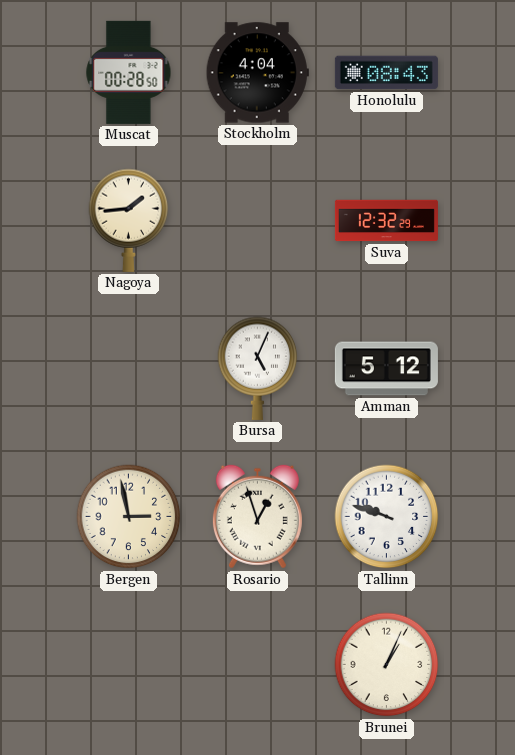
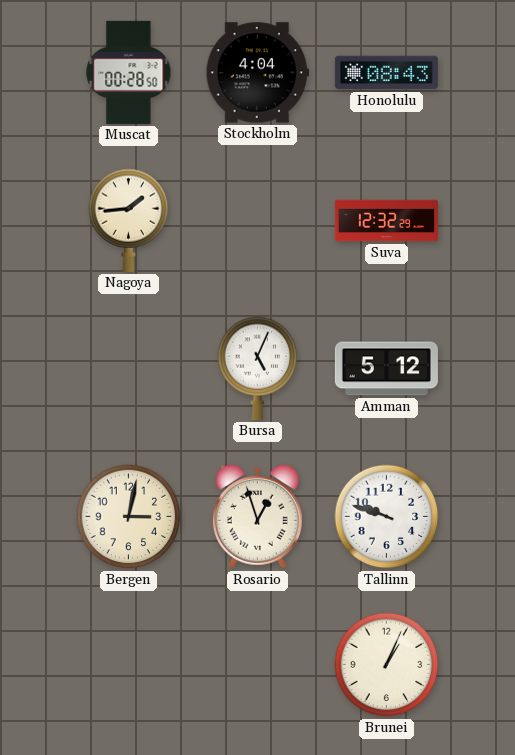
Bergen: 2:58 -> 3:02
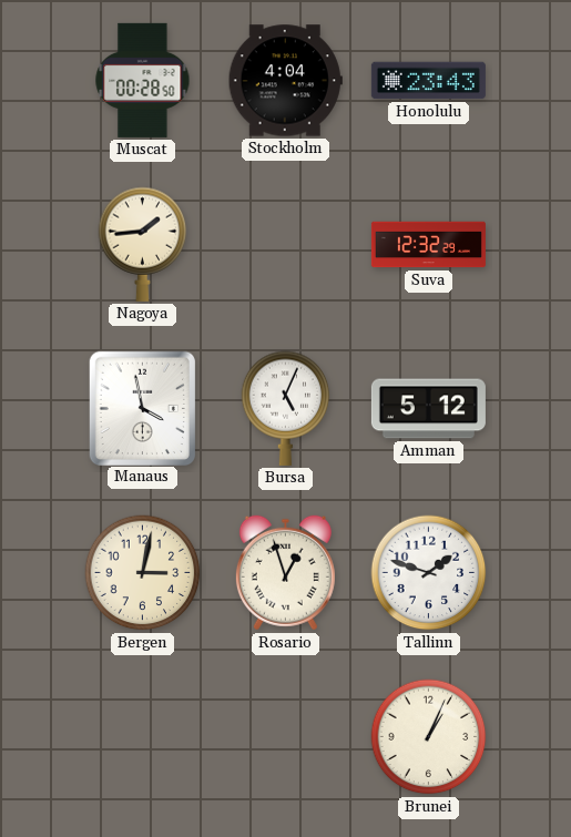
Honolulu: 08:43 -> 23:43
Manaus: none -> 3:58
Tallinn: 9:48 -> 1:48
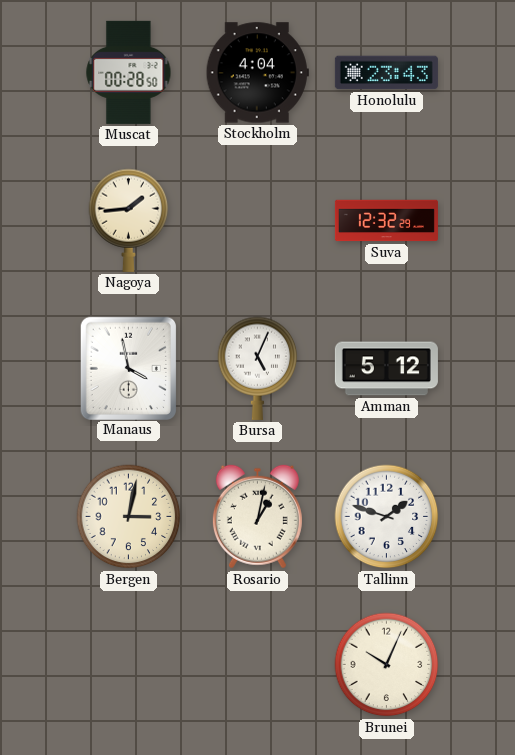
Rosario: 12:57 -> 1:02
Brunei: 1:04 -> 10:04
